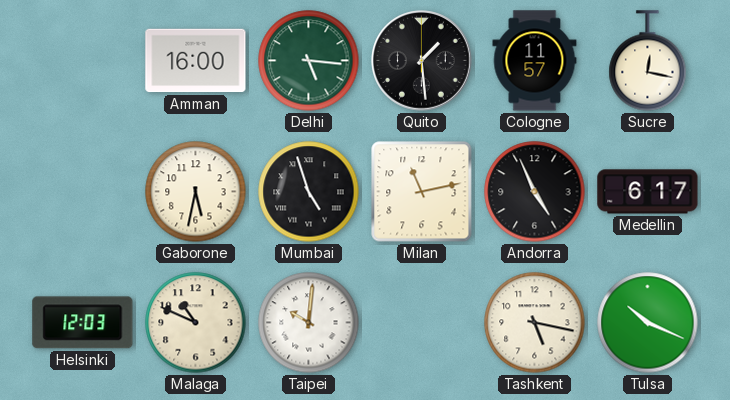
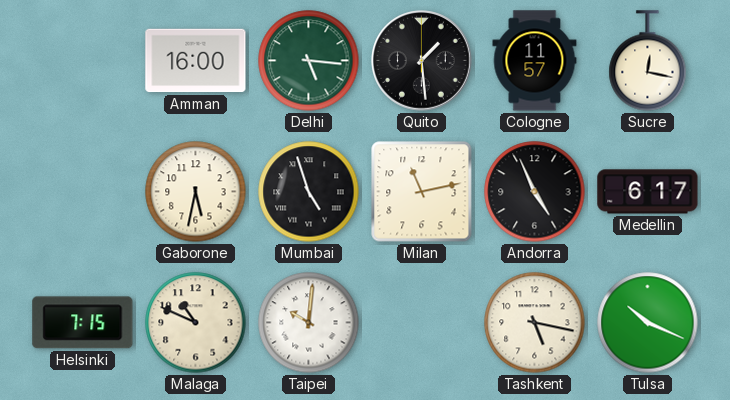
Helsinki: 12:03 -> 7:15
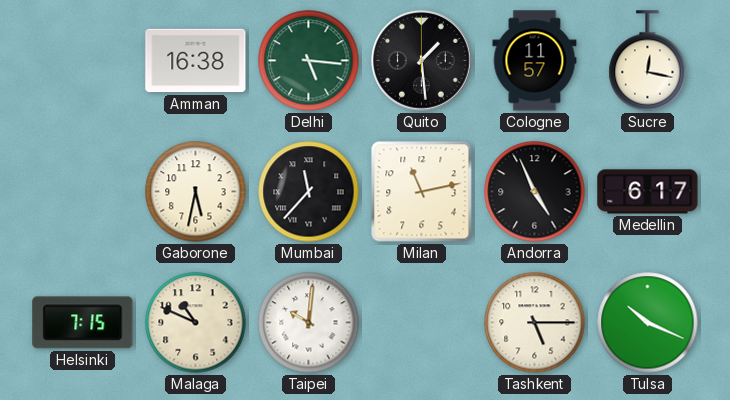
Amman: 16:00 -> 16:38
Mumbai: 4:57 -> 11:37
Tashkent: 5:17 -> 5:15
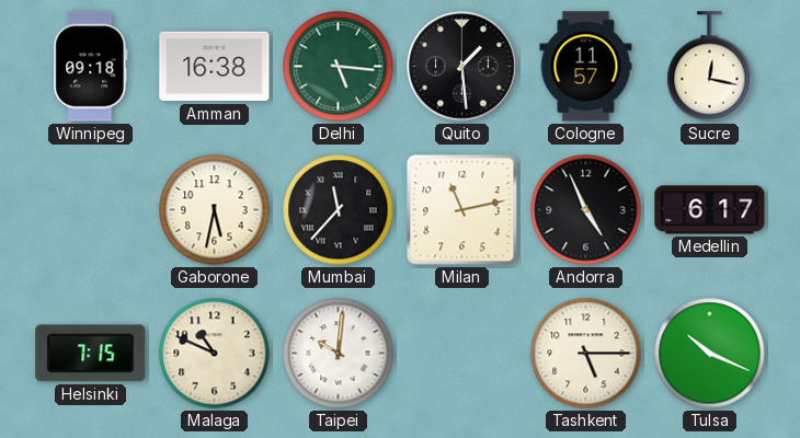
Winnipeg: none -> 09:18
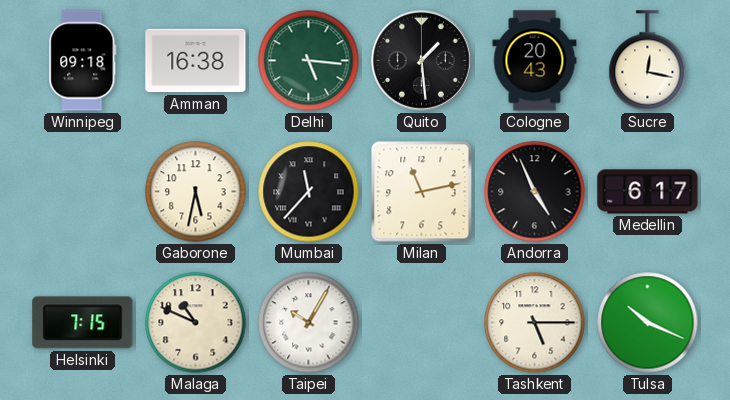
Cologne: 11:57 -> 20:43
Taipei: 10:01 -> 10:05
